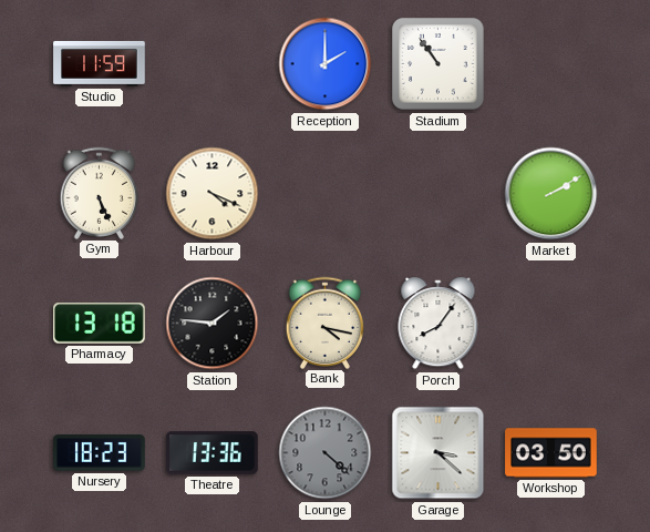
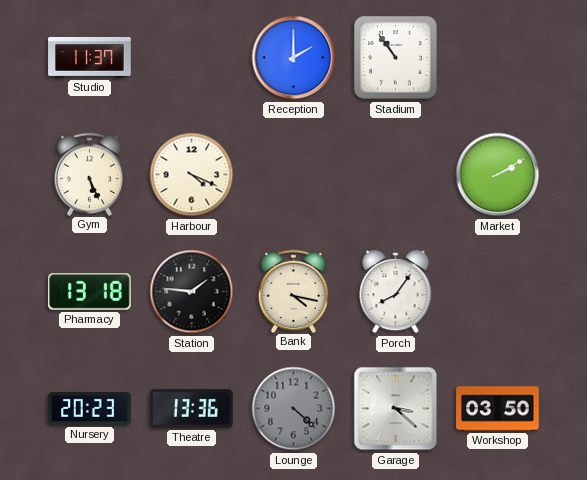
Studio: 11:59 -> 11:37
Nursery: 18:23 -> 20:23
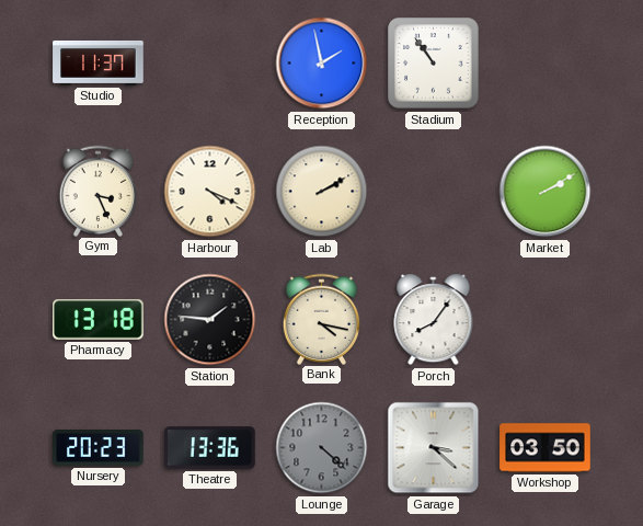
Reception: 2:00 -> 1:58
Gym: 5:26 -> 3:26
Lab: none -> 2:10
